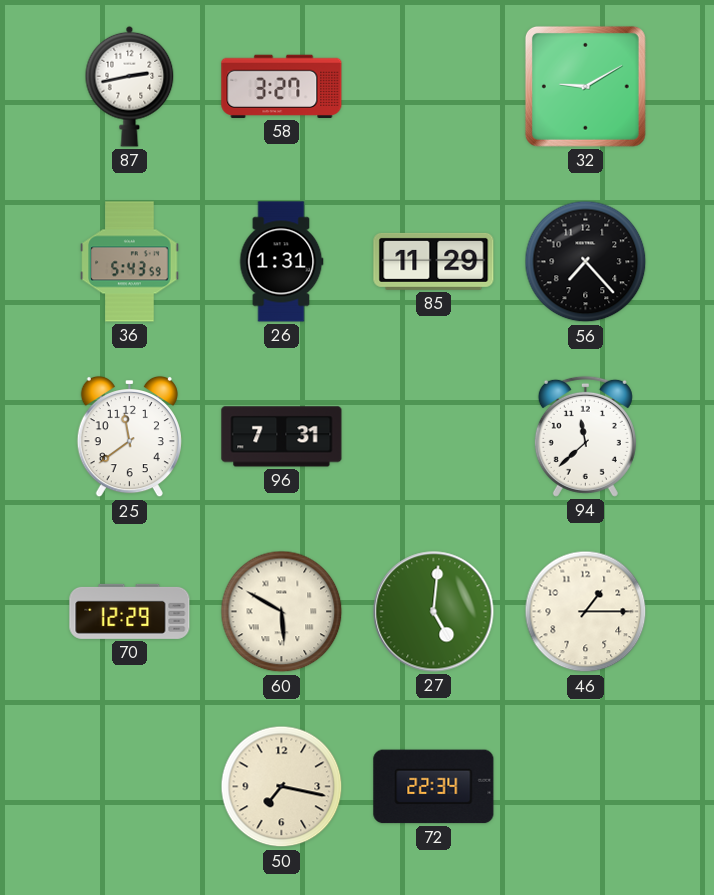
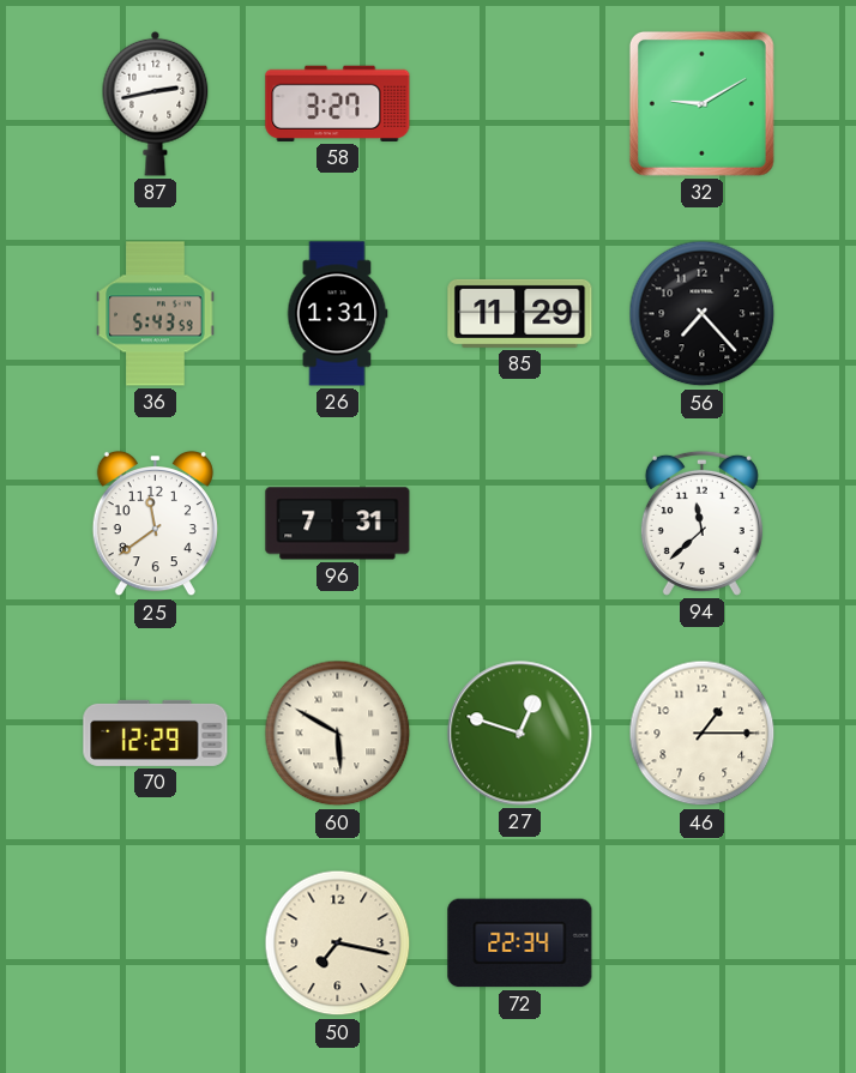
27: 5:01 -> 12:48
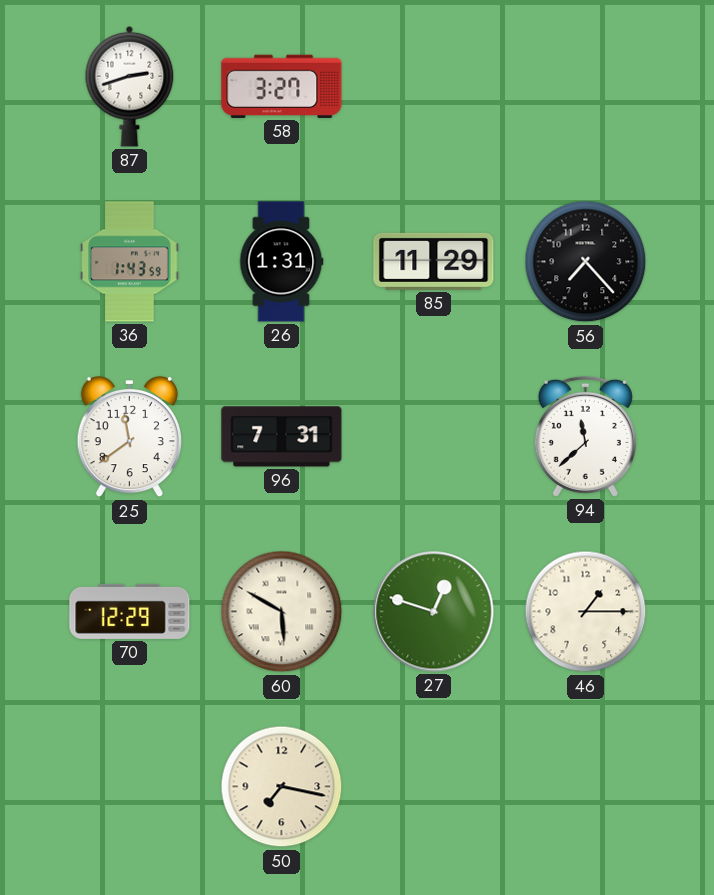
87: 2:43 -> 2:42
32: 9:10 -> none
36: 5:43 -> 1:43
72: 22:34 -> none
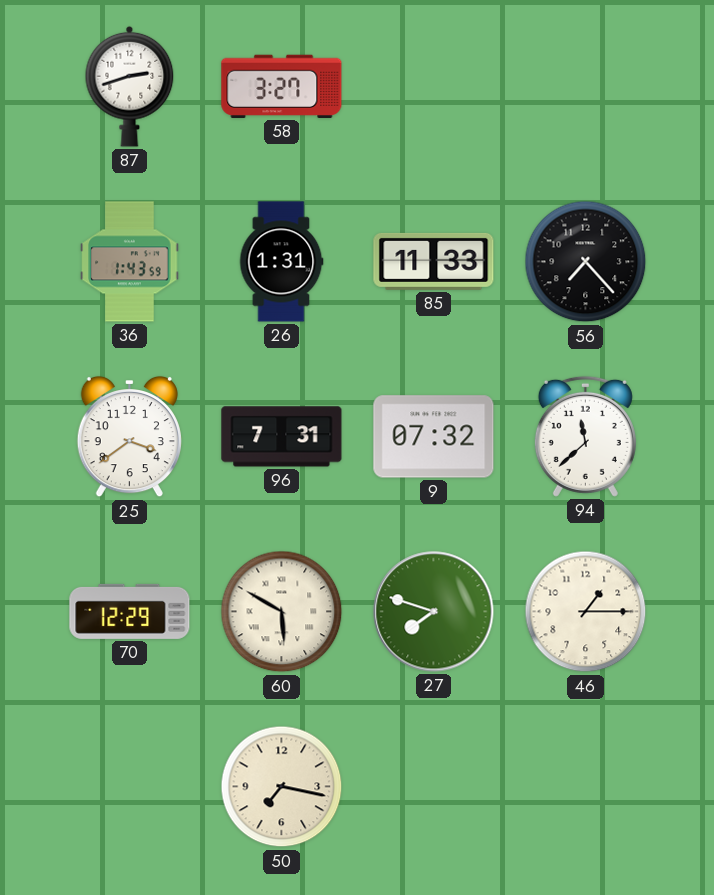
85: 11:29 -> 11:33
25: 11:39 -> 3:39
9: none -> 07:32
27: 12:48 -> 7:48
